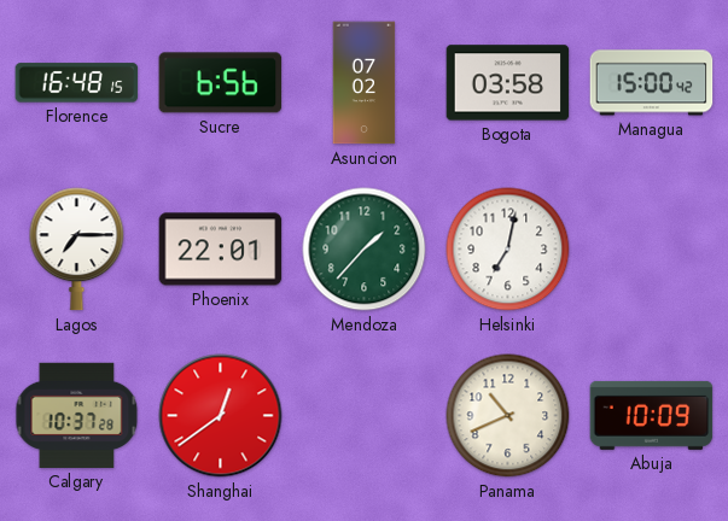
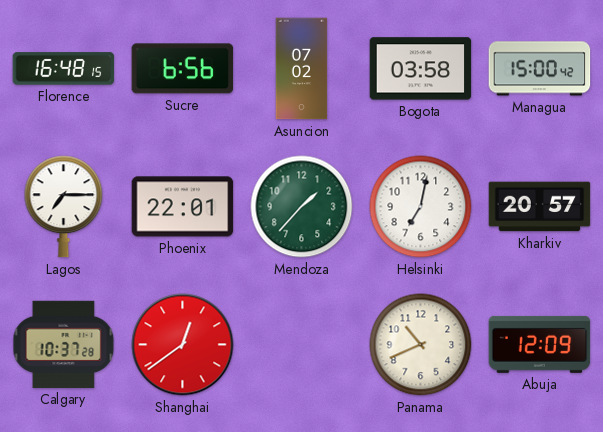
Kharkiv: none -> 20:57
Abuja: 10:09 -> 12:09
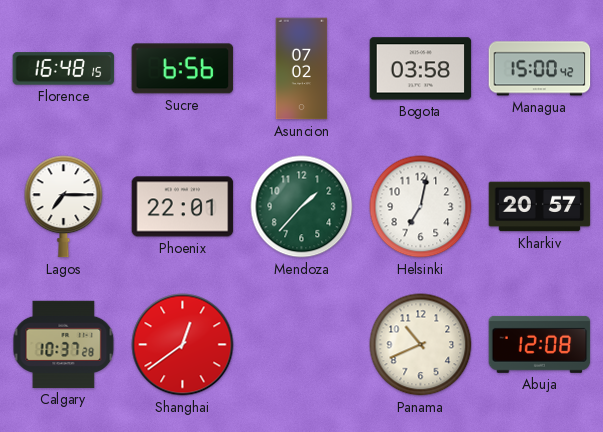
Abuja: 12:09 -> 12:08
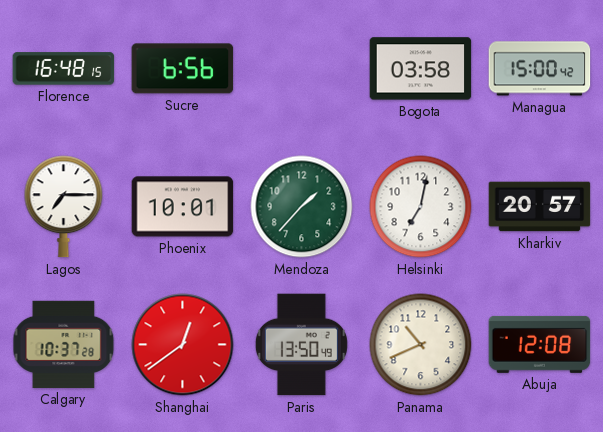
Asuncion: 07:02 -> none
Phoenix: 22:01 -> 10:01
Paris: none -> 13:50
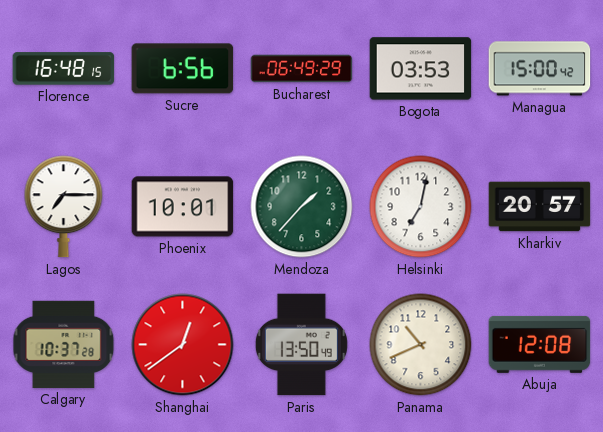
Bucharest: none -> 06:49
Bogota: 03:58 -> 03:53
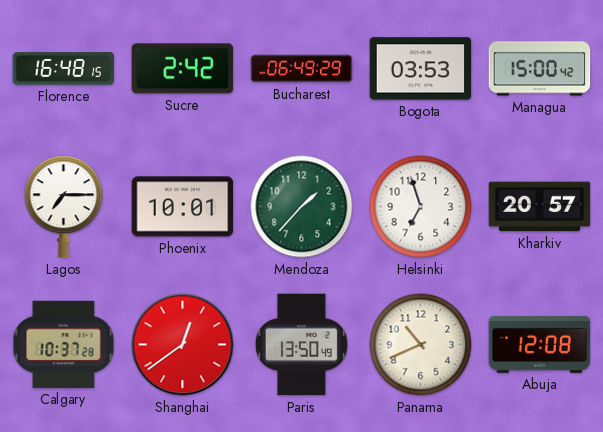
Sucre: 6:56 -> 2:42
Helsinki: 7:02 -> 6:57
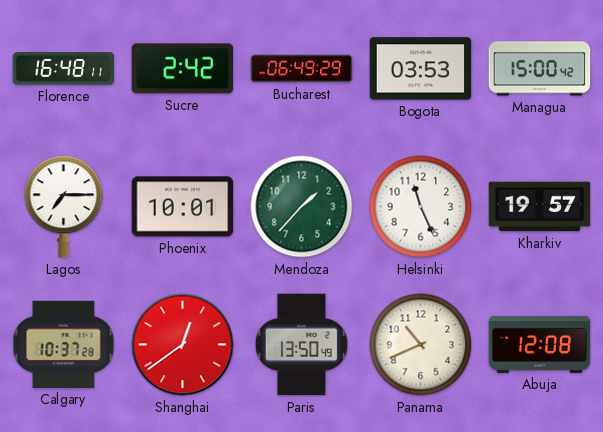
Florence: 16:48:15 -> 16:48:11
Helsinki: 6:57 -> 11:26
Kharkiv: 20:57 -> 19:57
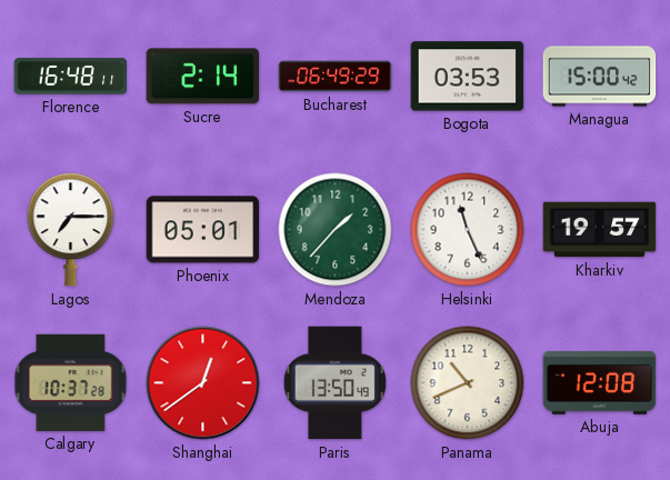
Sucre: 2:42 -> 2:14
Phoenix: 10:01 -> 05:01
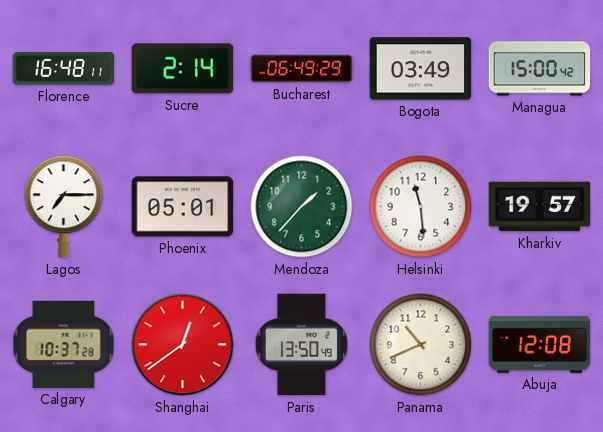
Bogota: 03:53 -> 03:49
Helsinki: 11:26 -> 11:29
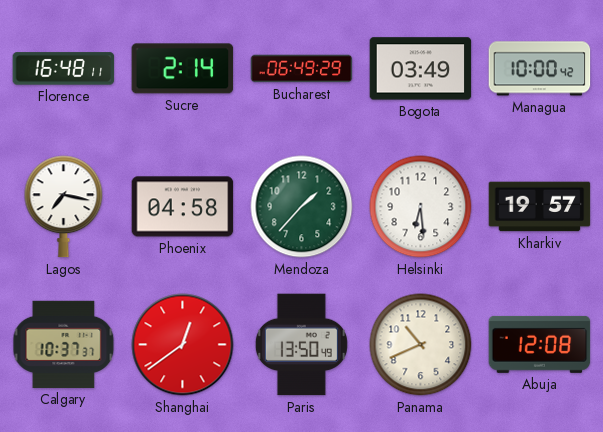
Managua: 15:00 -> 10:00
Lagos: 7:15 -> 7:17
Phoenix: 05:01 -> 04:58
Helsinki: 11:29 -> 6:29
Calgary: 10:37:28 -> 10:37:37
